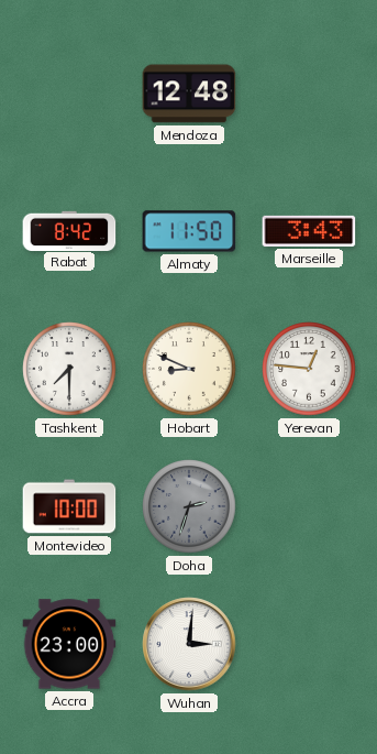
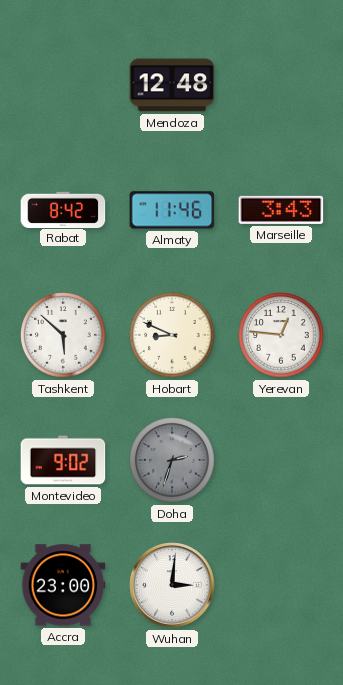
Almaty: 11:50 -> 11:46
Tashkent: 7:30 -> 5:52
Montevideo: 10:00 -> 9:02
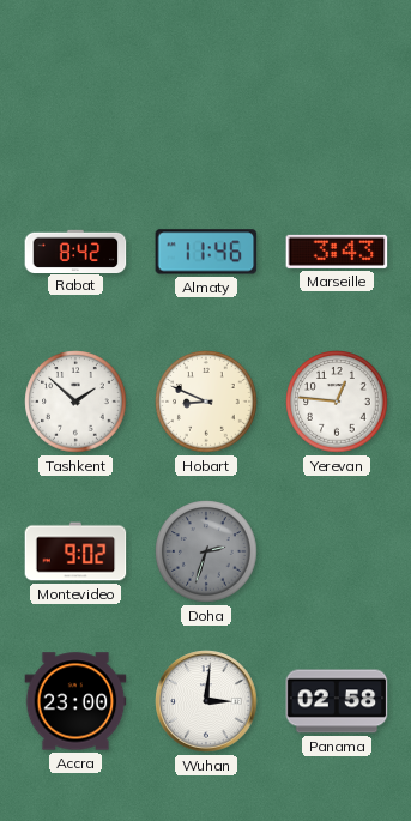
Mendoza: 12:48 -> none
Tashkent: 5:52 -> 1:52
Panama: none -> 02:58
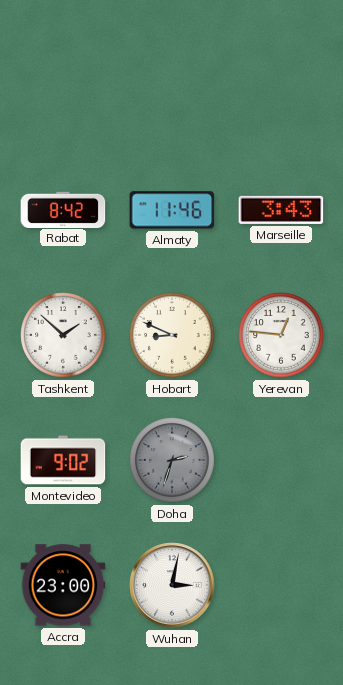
Wuhan: 3:01 -> 3:02
Panama: 02:58 -> none
